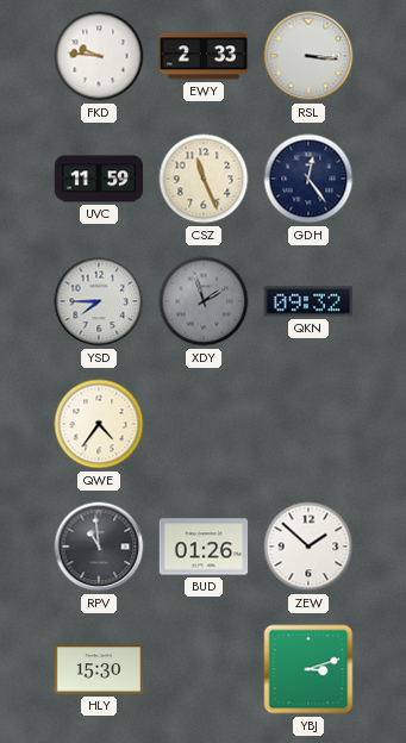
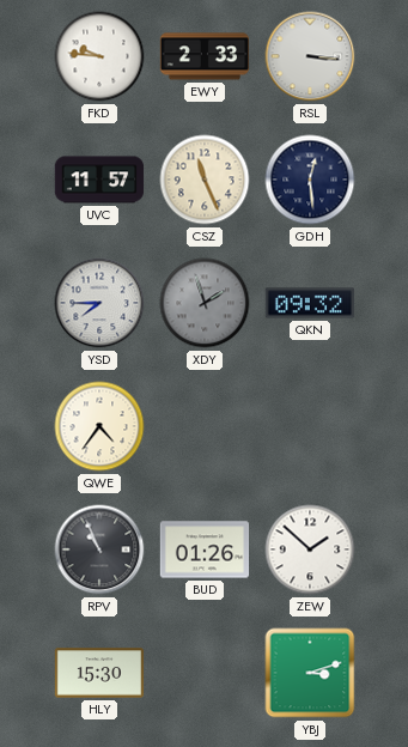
UVC: 11:59 -> 11:57
GDH: 12:24 -> 12:29
RPV: 10:59 -> 10:56
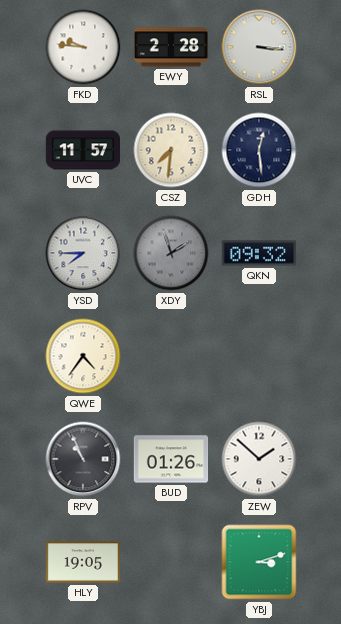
EWY: 2:33 -> 2:28
CSZ: 11:26 -> 7:31
HLY: 15:30 -> 19:05
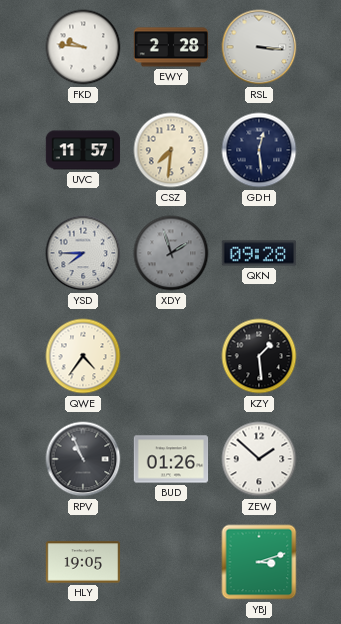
QKN: 09:32 -> 09:28
KZY: none -> 1:29
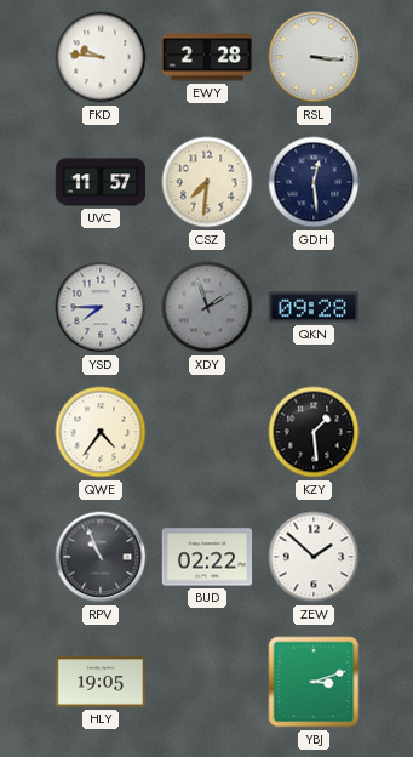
BUD: 01:26 -> 02:22
